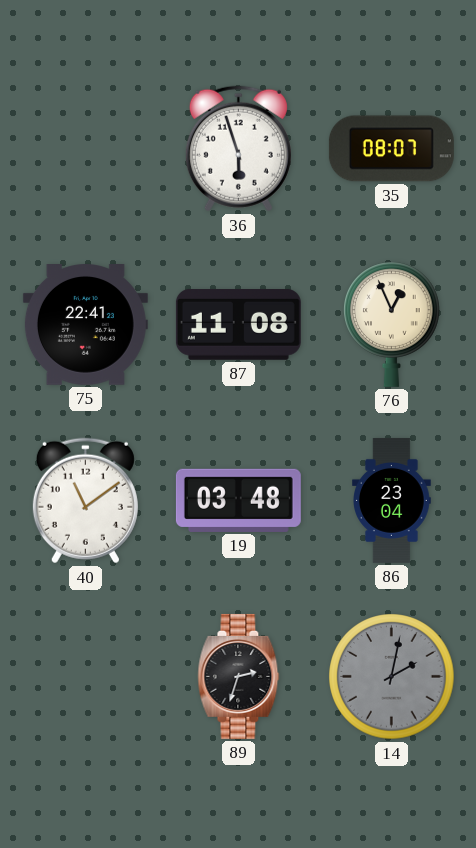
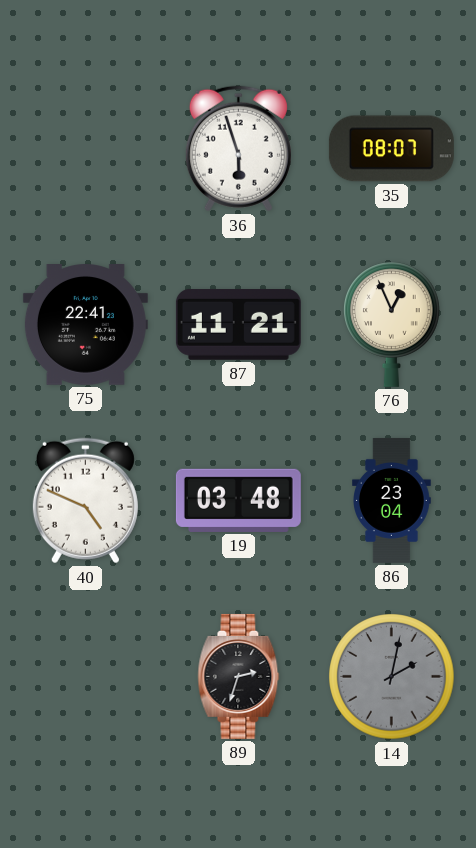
87: 11:08 -> 11:21
40: 11:09 -> 4:49
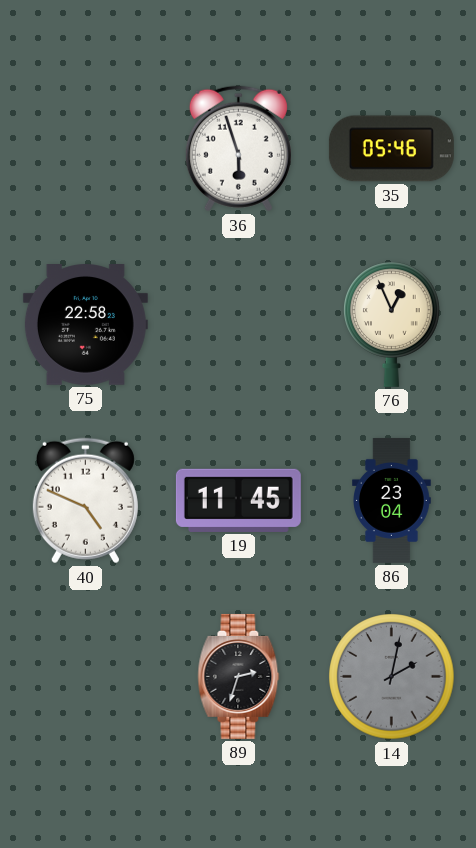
35: 08:07 -> 05:46
75: 22:41 -> 22:58
87: 11:21 -> none
19: 03:48 -> 11:45
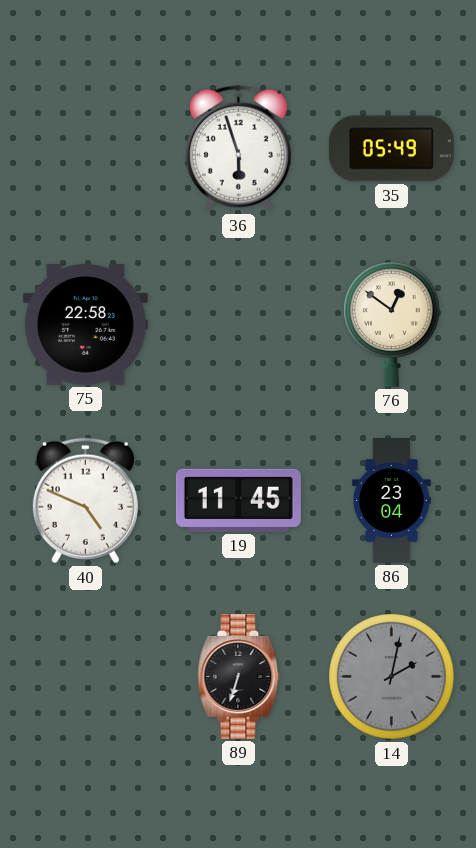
35: 05:46 -> 05:49
76: 12:56 -> 12:51
89: 2:33 -> 6:33
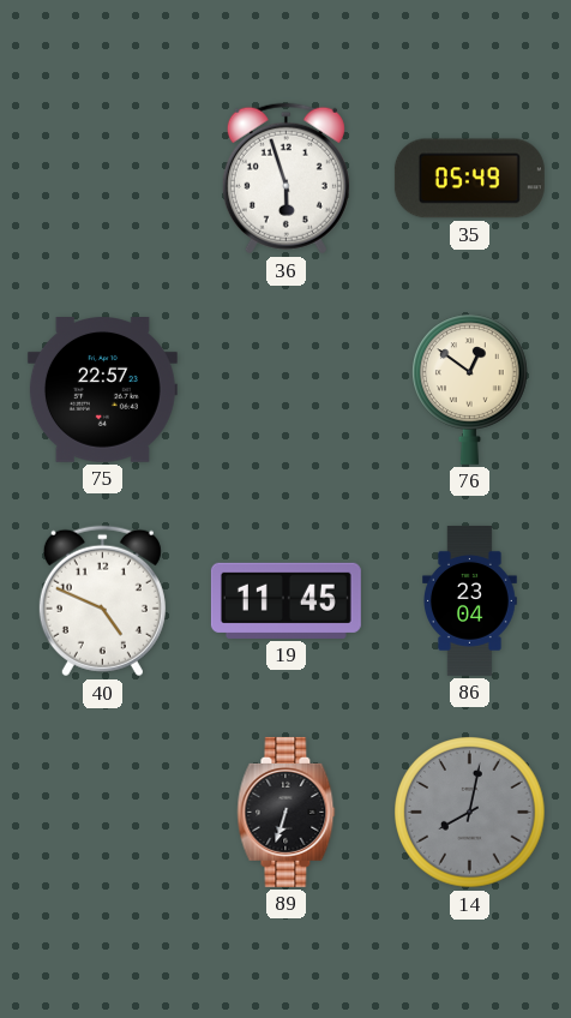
75: 22:58 -> 22:57
14: 2:02 -> 8:02
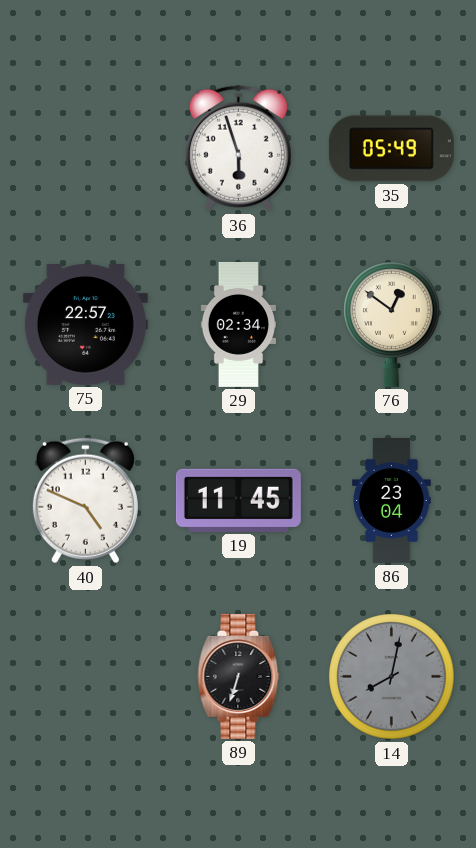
29: none -> 02:34
